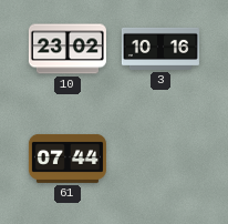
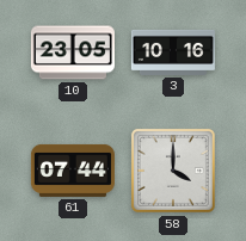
10: 23:02 -> 23:05
58: none -> 4:00
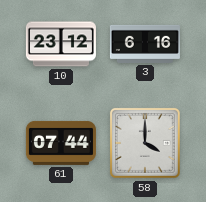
10: 23:05 -> 23:12
3: 10:16 -> 6:16
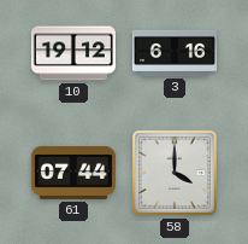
10: 23:12 -> 19:12
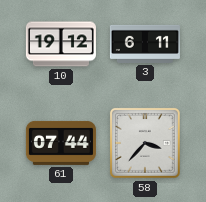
3: 6:16 -> 6:11
58: 4:00 -> 3:37
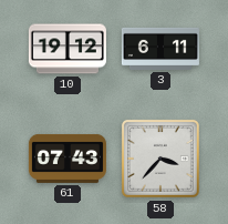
61: 07:44 -> 07:43
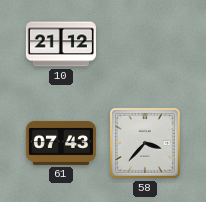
10: 19:12 -> 21:12
3: 6:11 -> none
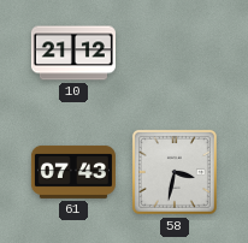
58: 3:37 -> 3:32
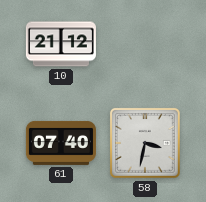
61: 07:43 -> 07:40
